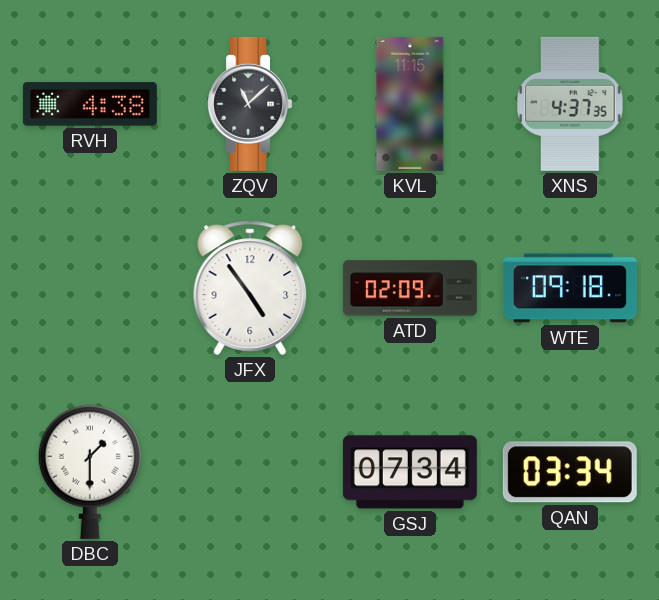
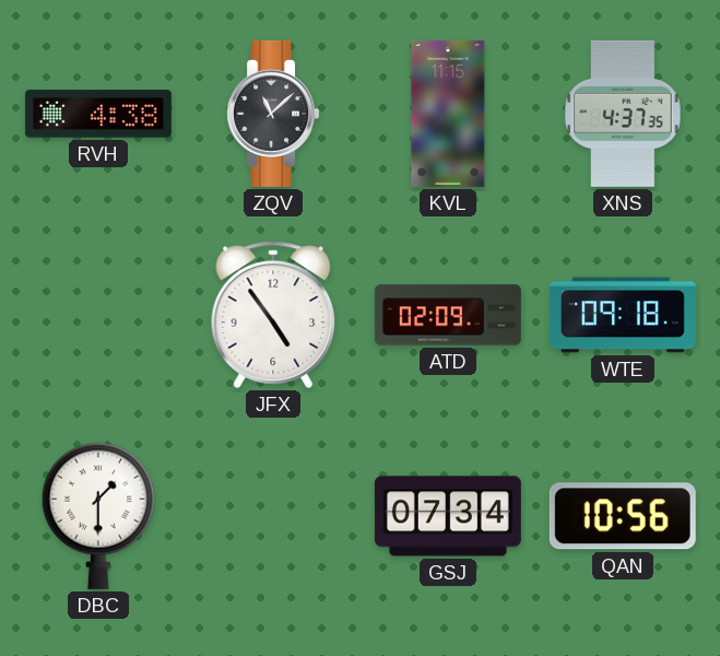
QAN: 03:34 -> 10:56
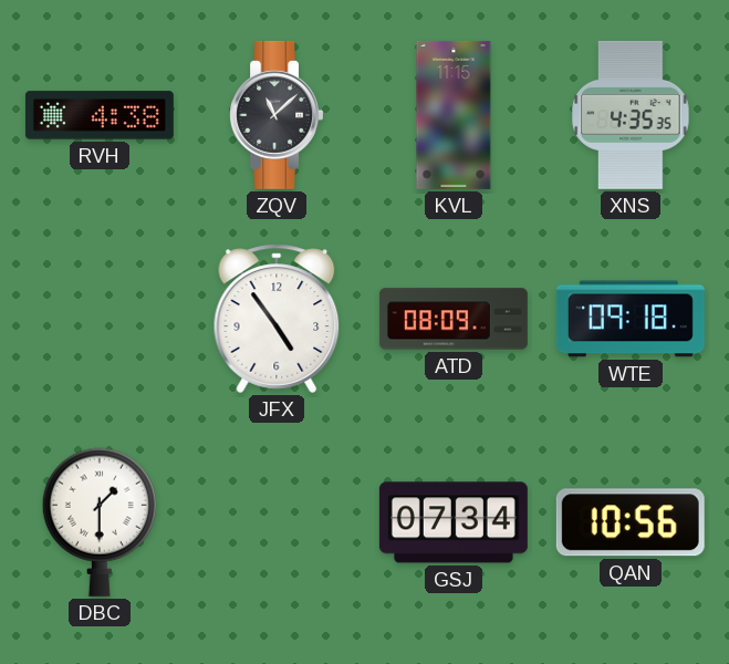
XNS: 4:37 -> 4:35
ATD: 02:09 -> 08:09
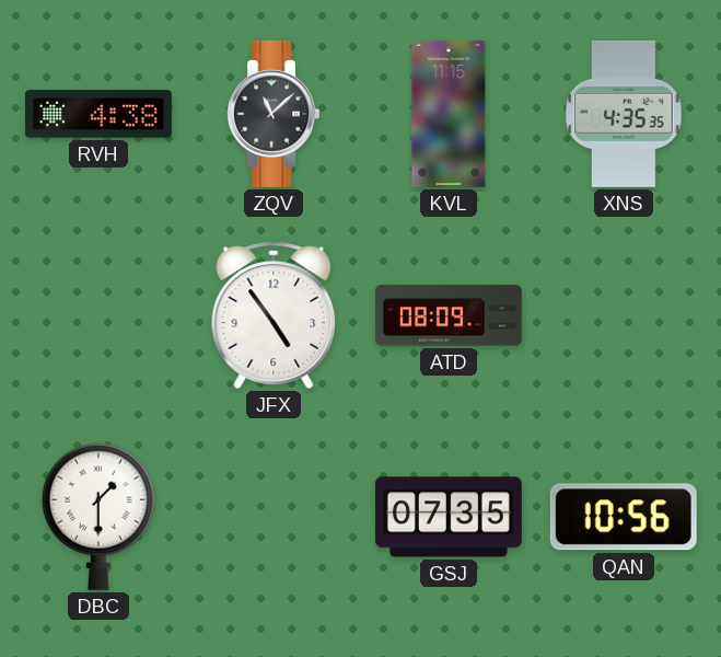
WTE: 09:18 -> none
GSJ: 07:34 -> 07:35
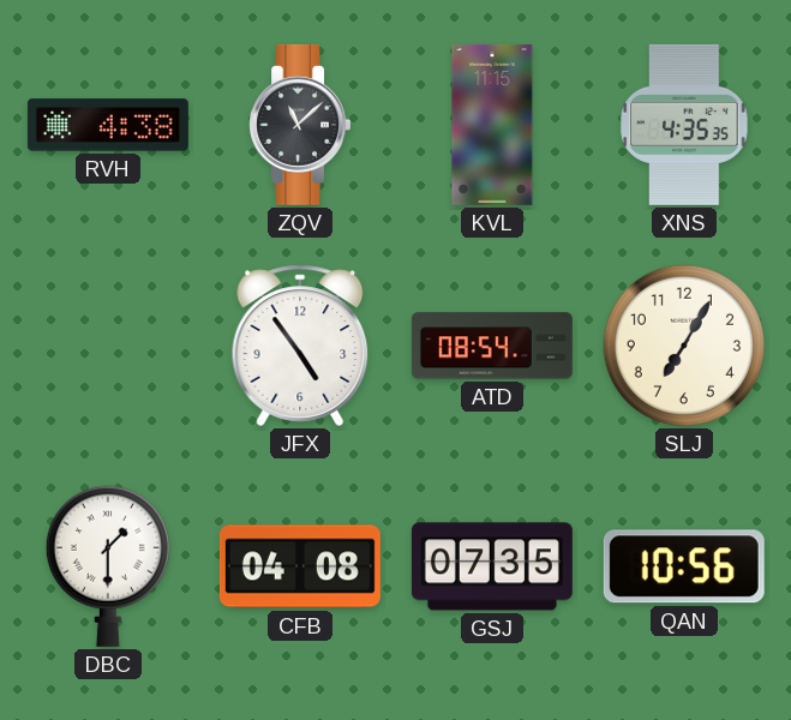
ATD: 08:09 -> 08:54
SLJ: none -> 7:05
CFB: none -> 04:08
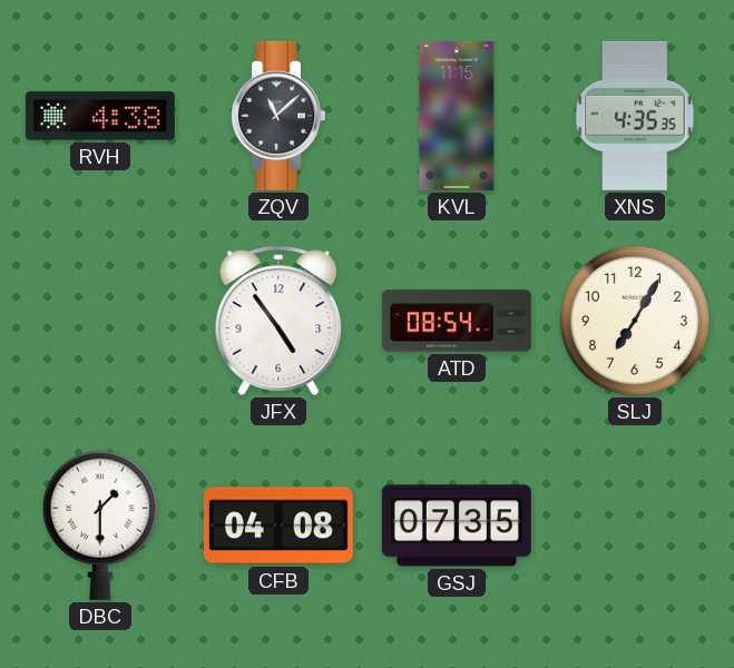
QAN: 10:56 -> none
